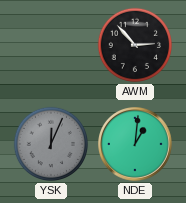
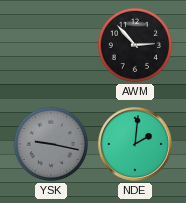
YSK: 12:04 -> 9:17
NDE: 1:01 -> 2:01
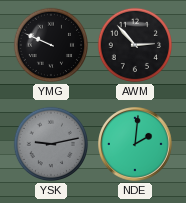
YMG: none -> 9:49
YSK: 9:17 -> 9:13
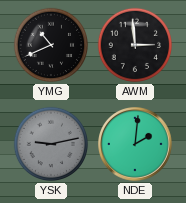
YMG: 9:49 -> 10:41
AWM: 2:53 -> 2:59
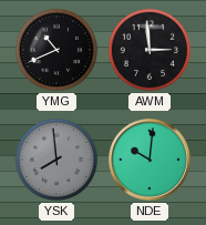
YSK: 9:13 -> 7:59
NDE: 2:01 -> 10:01
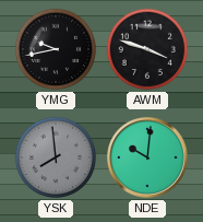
YMG: 10:41 -> 9:43
AWM: 2:59 -> 3:48
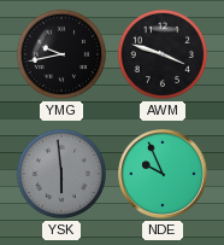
YSK: 7:59 -> 5:59
NDE: 10:01 -> 9:56
